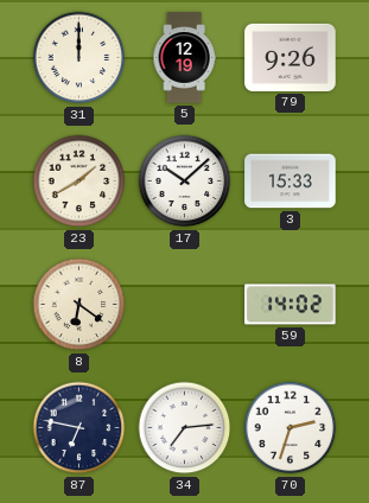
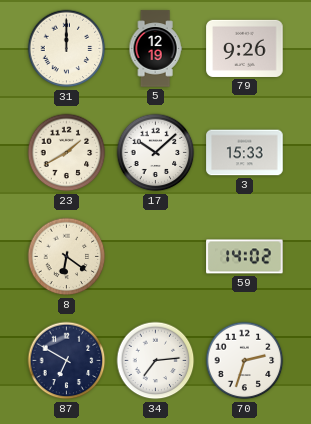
87: 6:47 -> 6:50
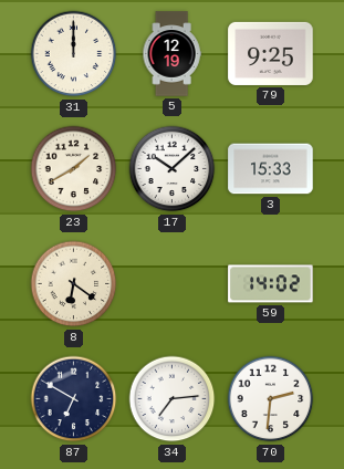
79: 9:26 -> 9:25
70: 2:33 -> 2:31
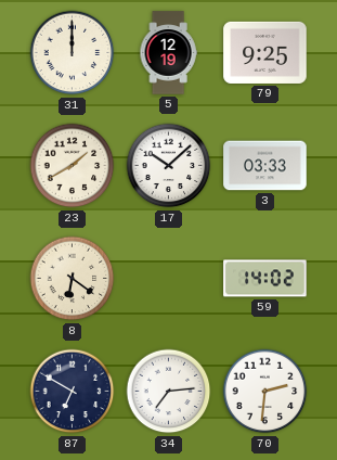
3: 15:33 -> 03:33
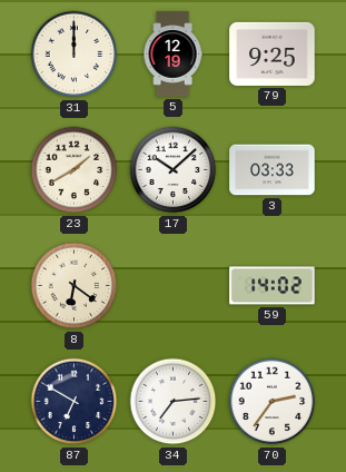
70: 2:31 -> 2:36
